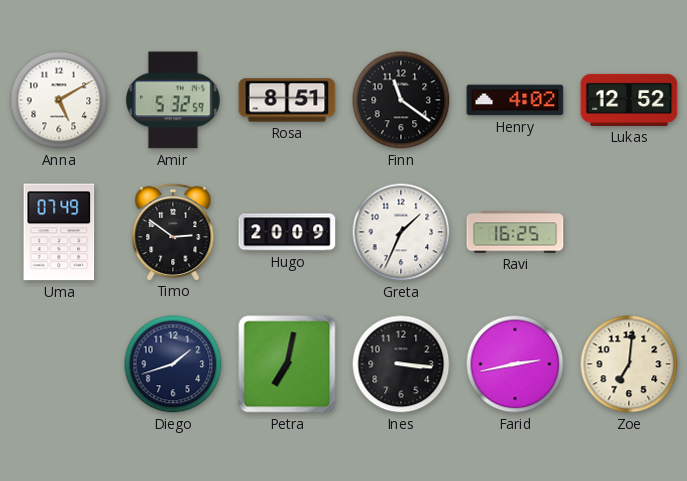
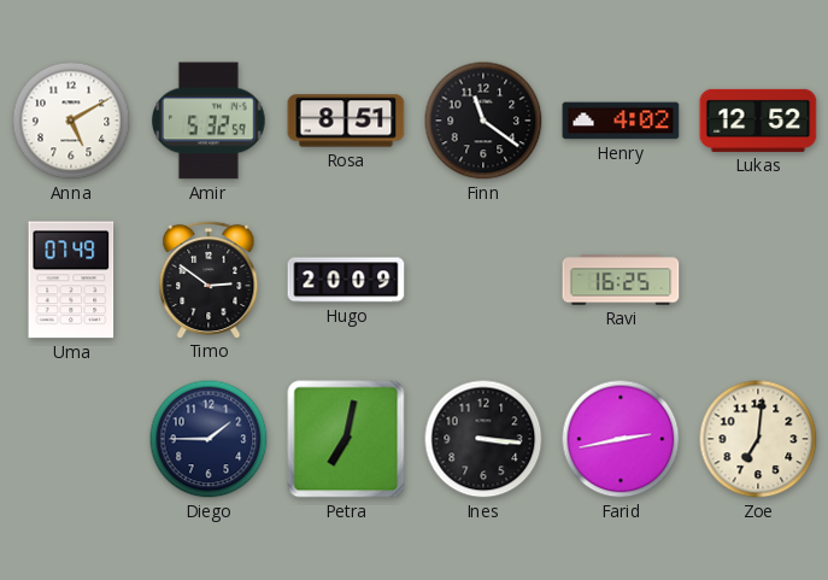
Greta: 1:34 -> none
Diego: 1:42 -> 1:45
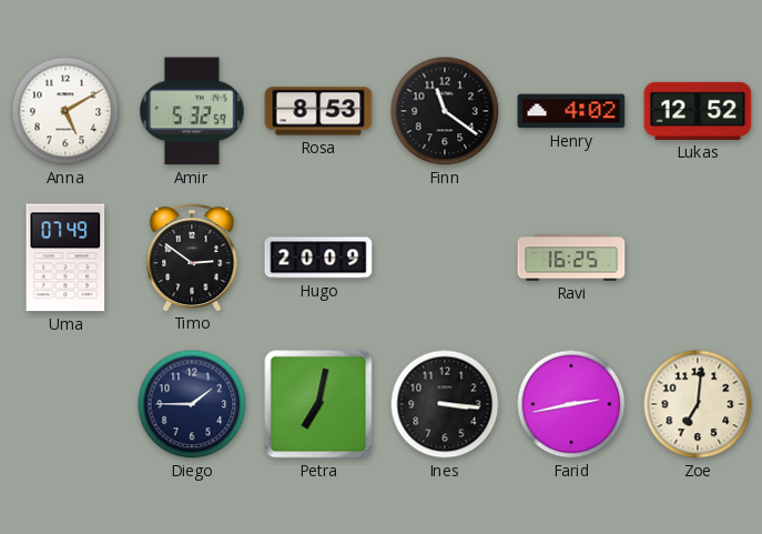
Rosa: 8:51 -> 8:53
